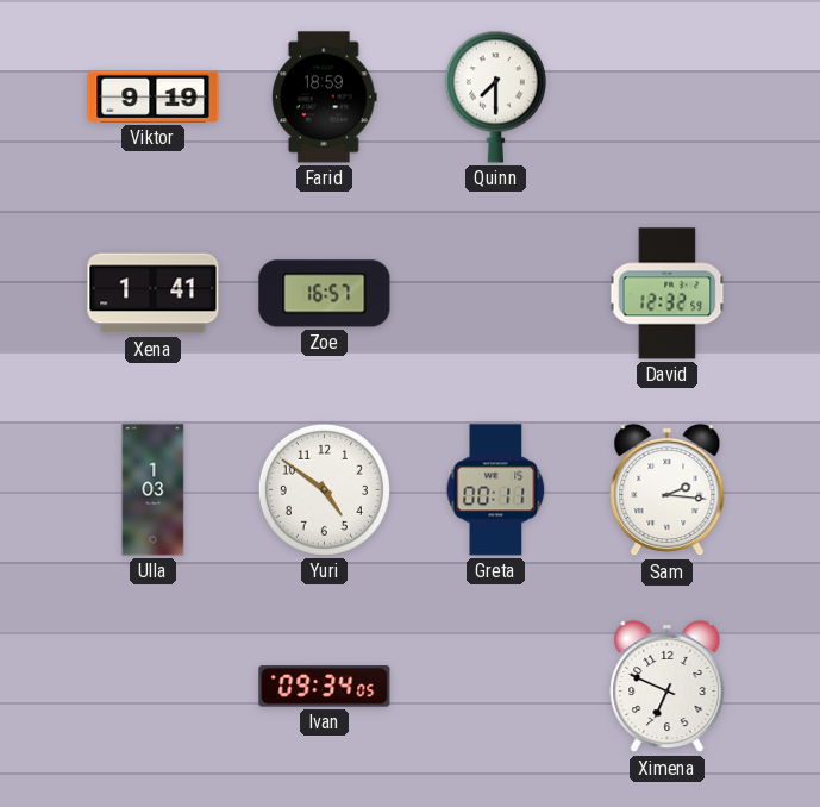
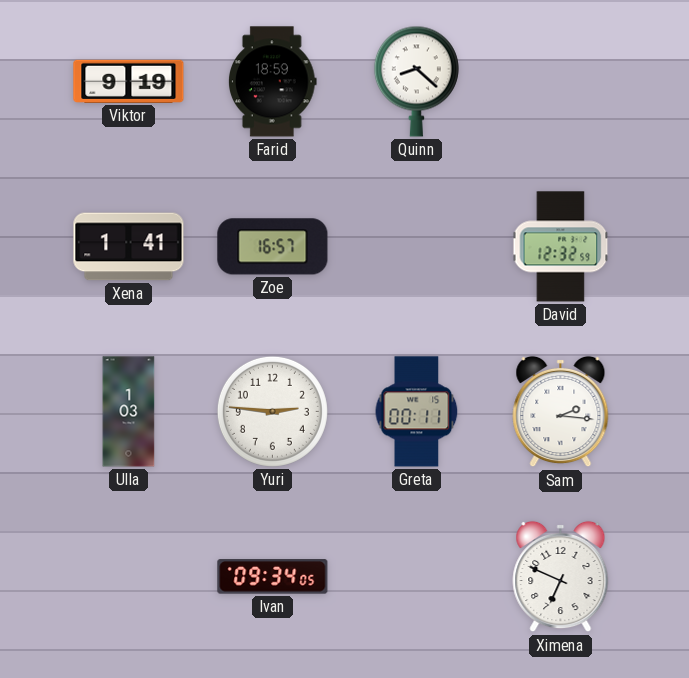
Quinn: 7:30 -> 8:22
Yuri: 4:51 -> 2:46
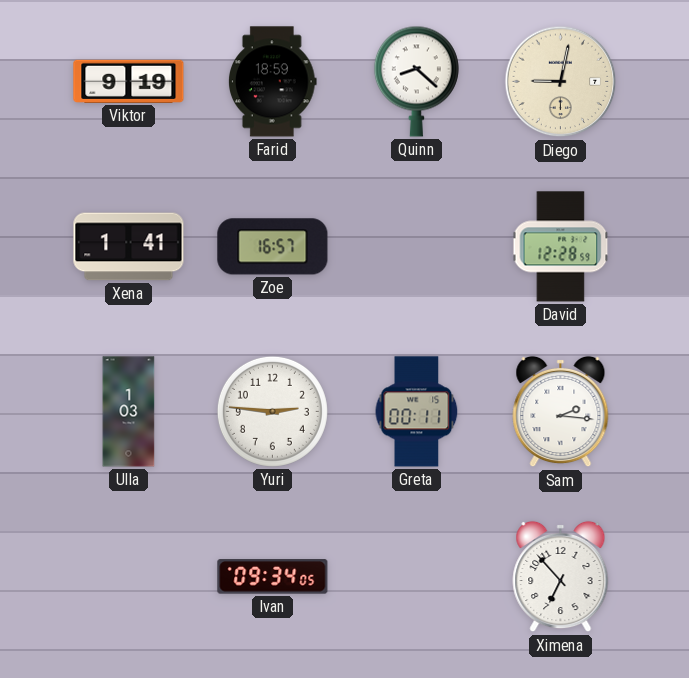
Diego: none -> 9:02
David: 12:32 -> 12:28
Ximena: 6:49 -> 6:53
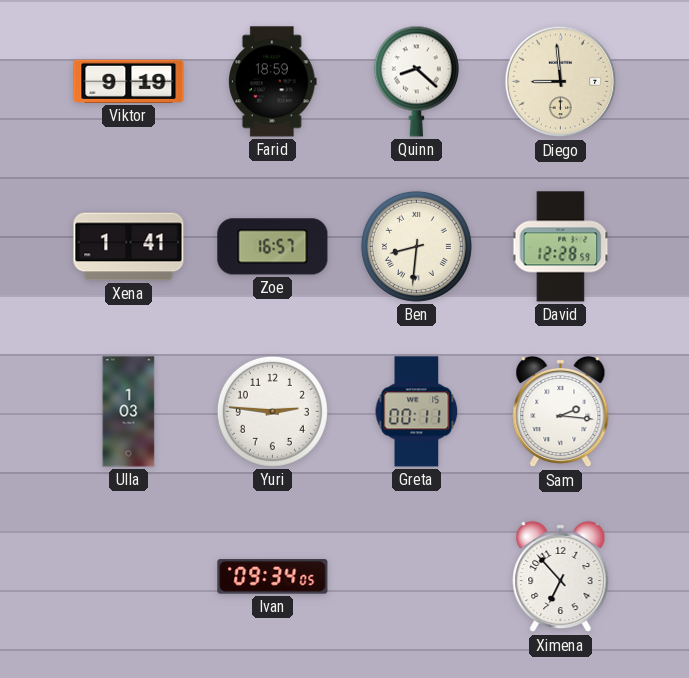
Diego: 9:02 -> 8:59
Ben: none -> 8:31
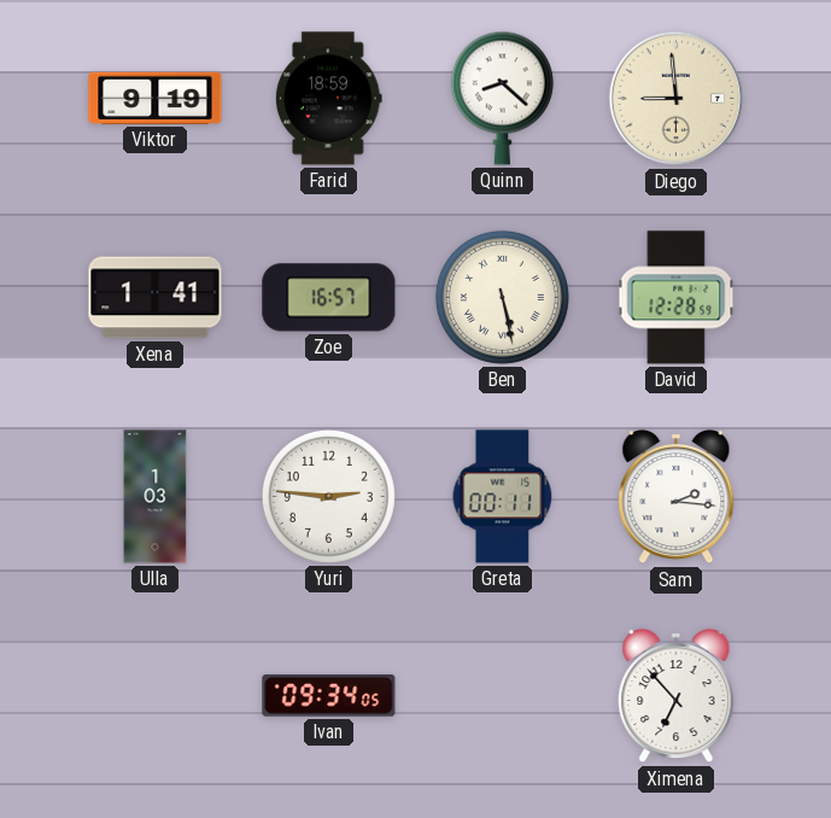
Ben: 8:31 -> 5:28
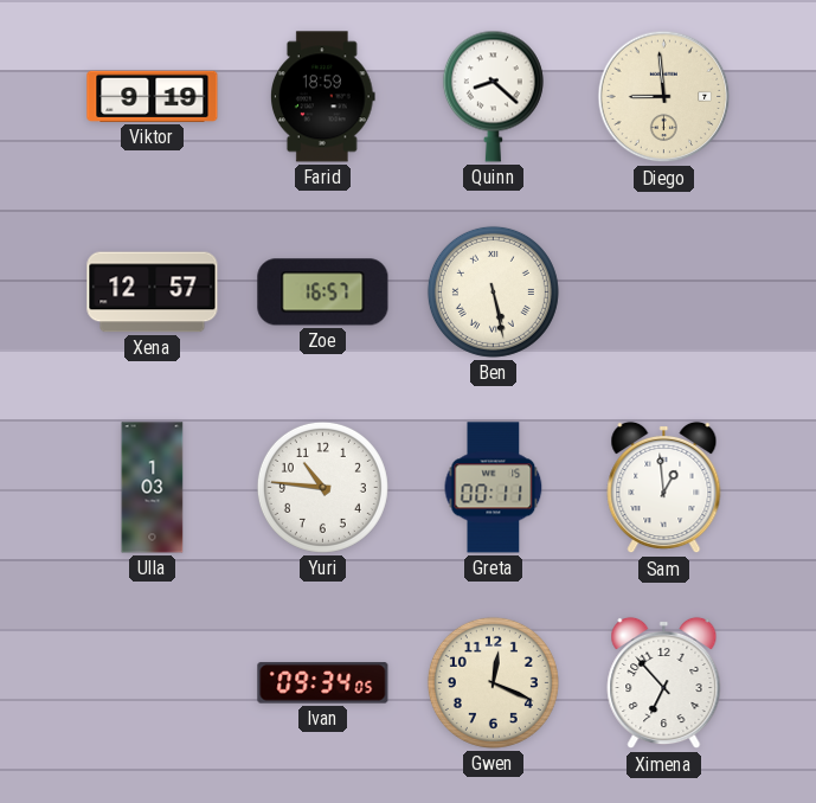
Xena: 1:41 -> 12:57
David: 12:28 -> none
Yuri: 2:46 -> 10:46
Sam: 2:16 -> 12:59
Gwen: none -> 12:19
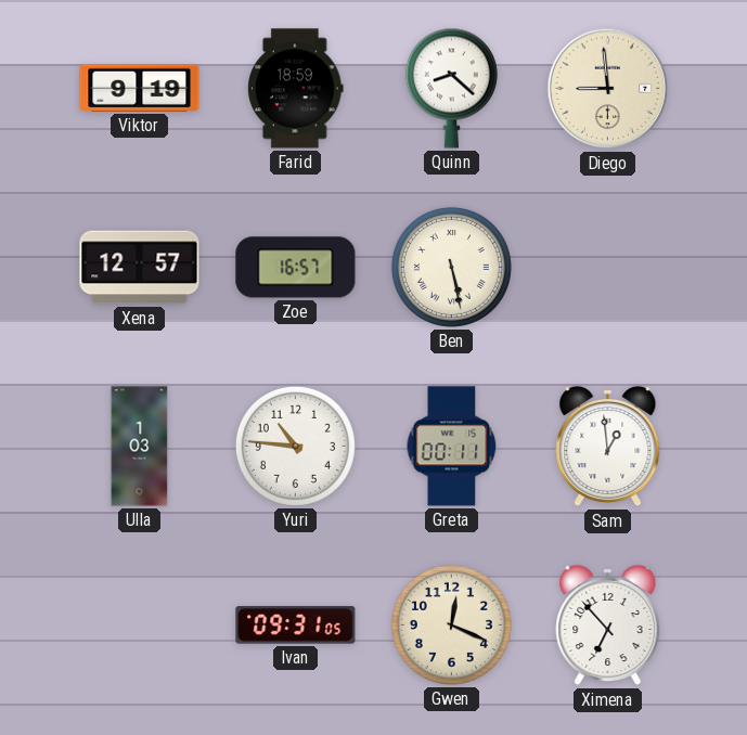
Ivan: 09:34 -> 09:31
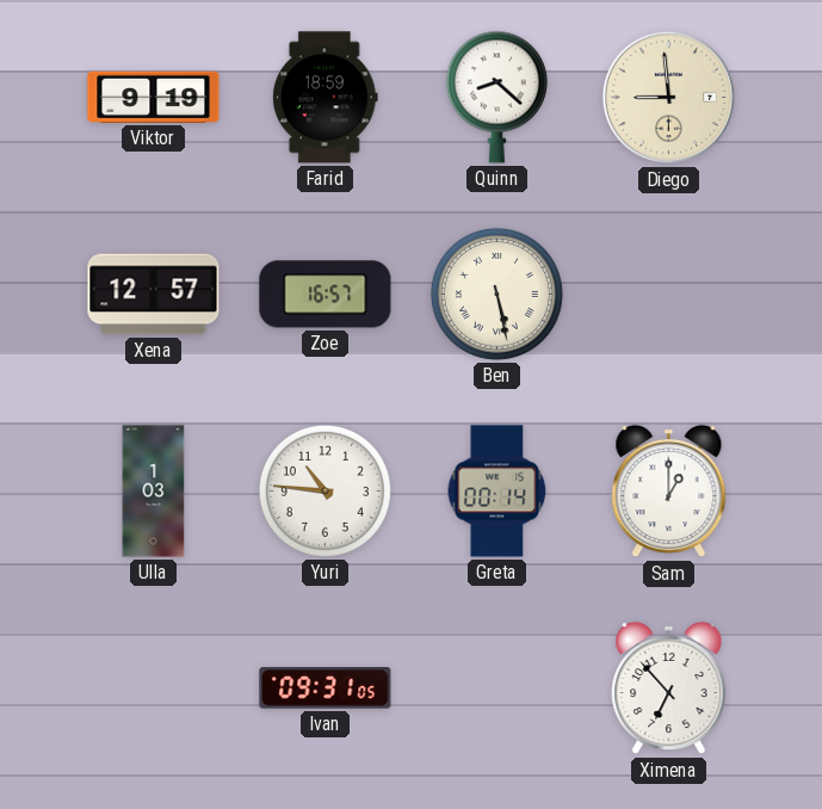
Greta: 00:11 -> 00:14
Sam: 12:59 -> 1:00
Gwen: 12:19 -> none
